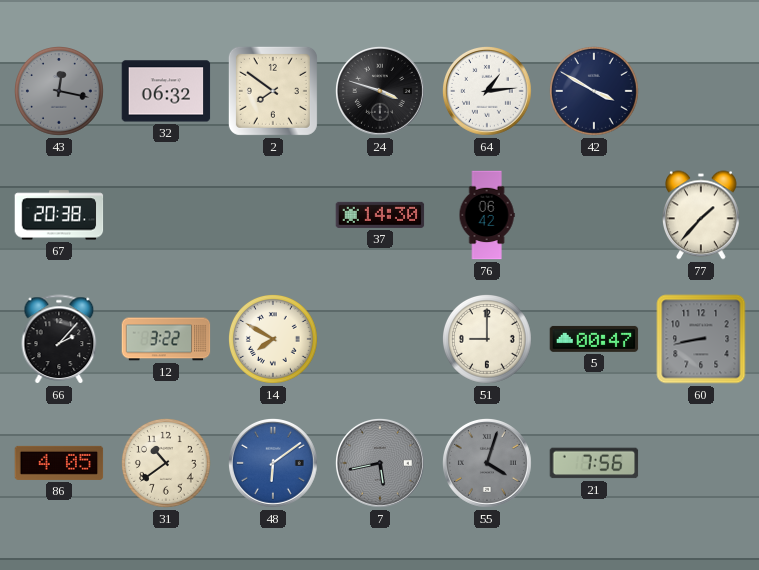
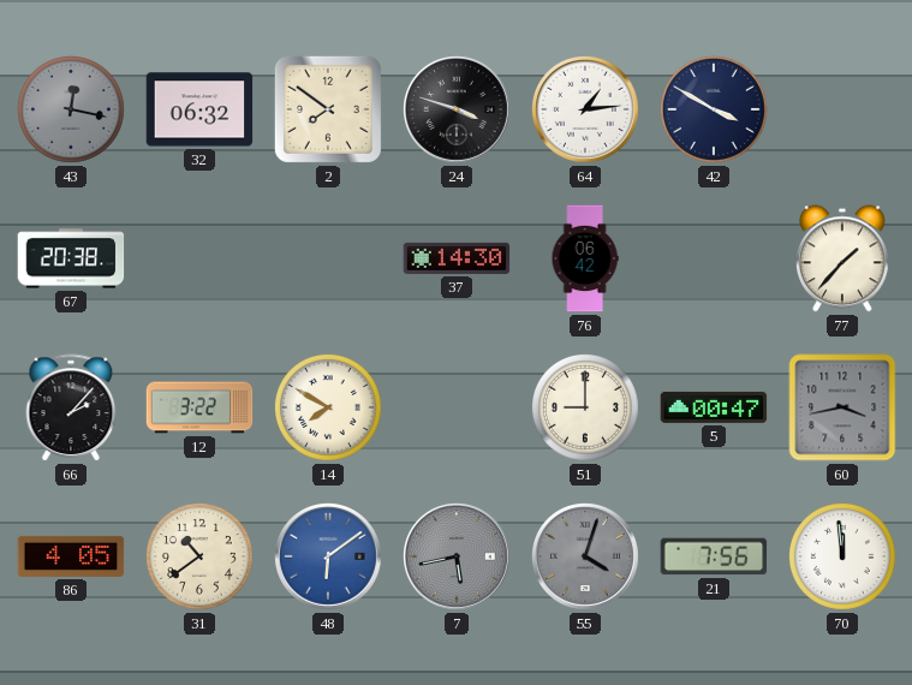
60: 8:43 -> 3:43
70: none -> 11:59
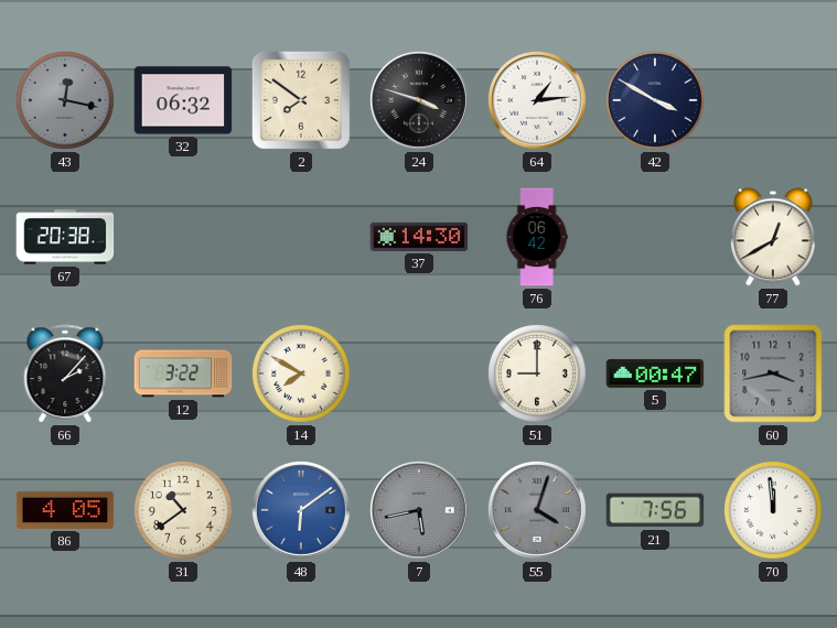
77: 1:37 -> 12:40
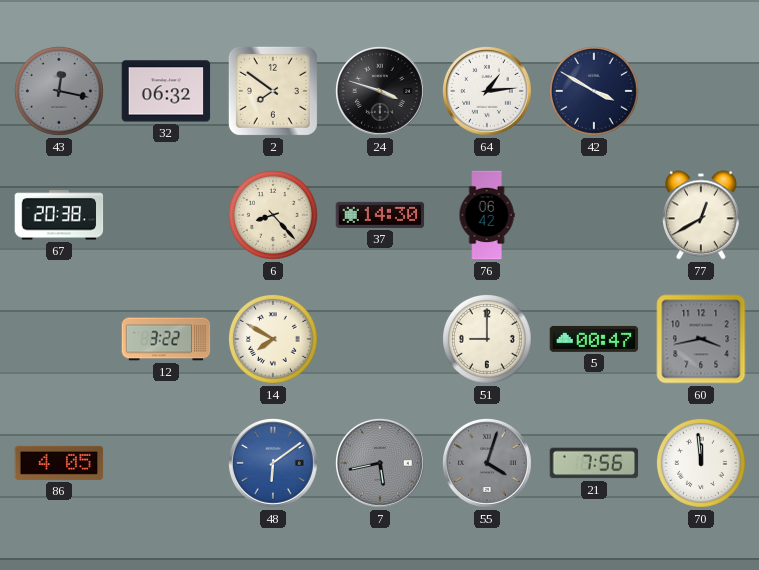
6: none -> 8:23
66: 2:07 -> none
31: 10:39 -> none
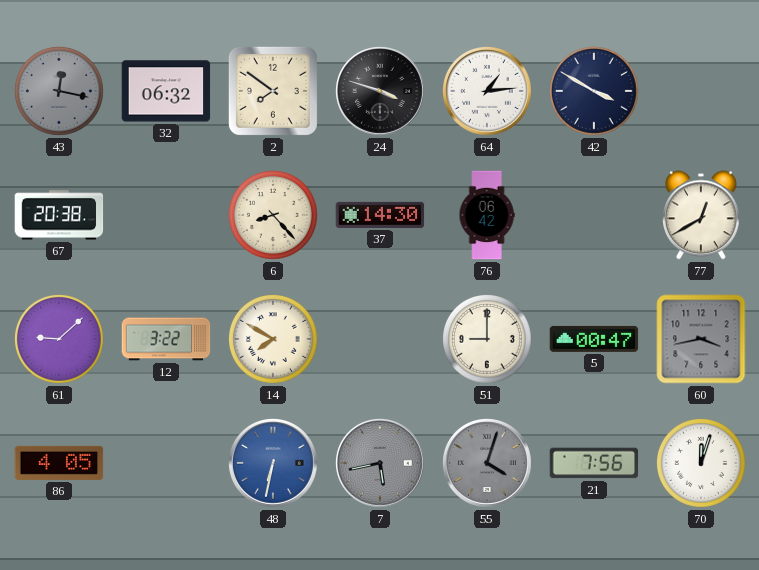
61: none -> 9:08
48: 6:09 -> 6:32
70: 11:59 -> 12:03
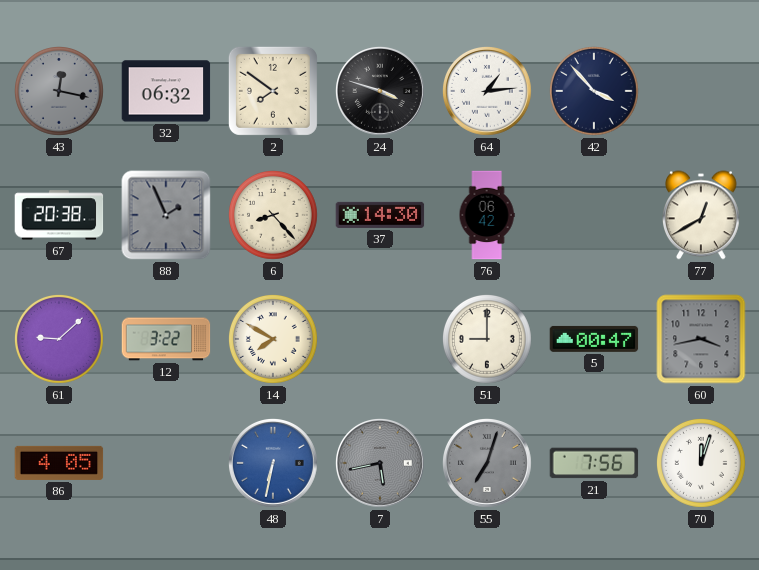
42: 3:50 -> 3:53
88: none -> 1:56
55: 4:03 -> 7:03
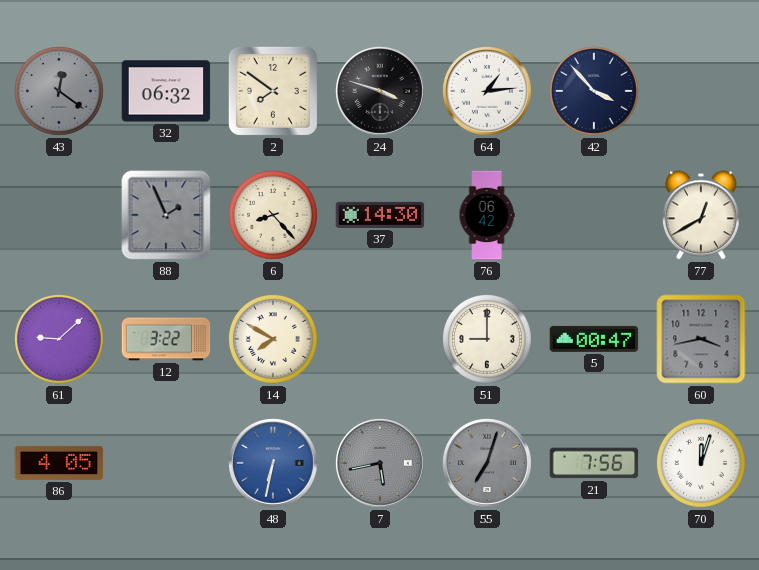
43: 12:17 -> 12:21
67: 20:38 -> none
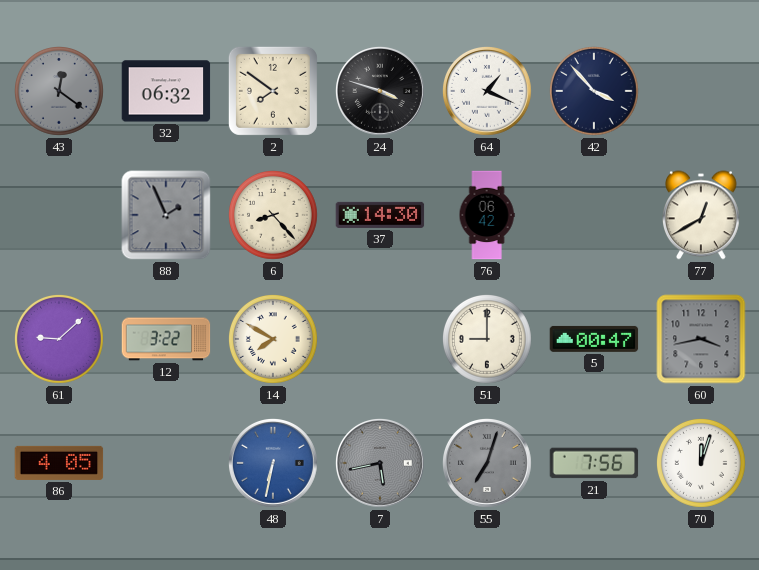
64: 1:14 -> 1:19
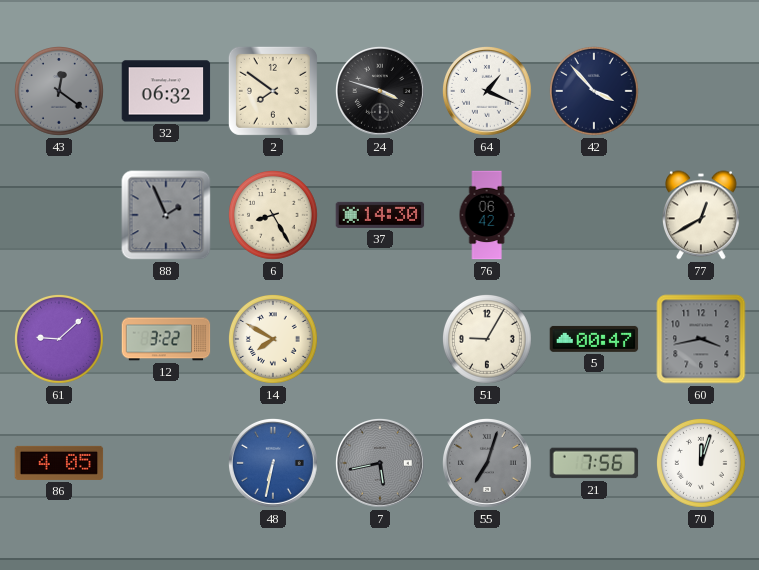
6: 8:23 -> 8:25
51: 9:00 -> 9:05
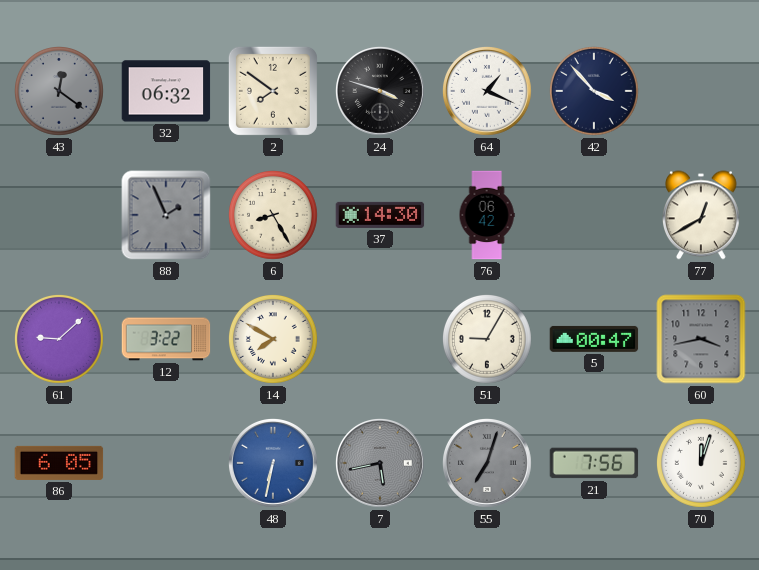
86: 4:05 -> 6:05
